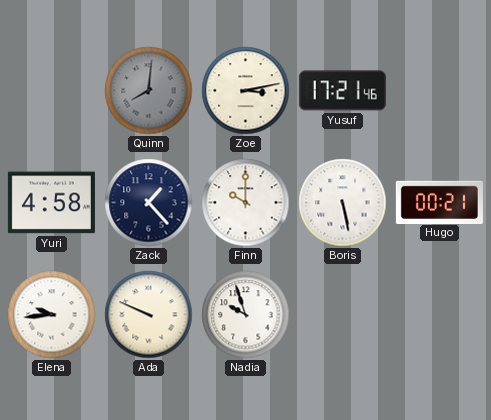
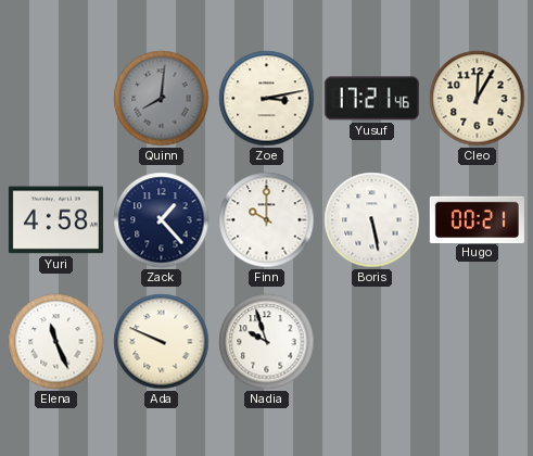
Cleo: none -> 12:05
Elena: 9:44 -> 11:26
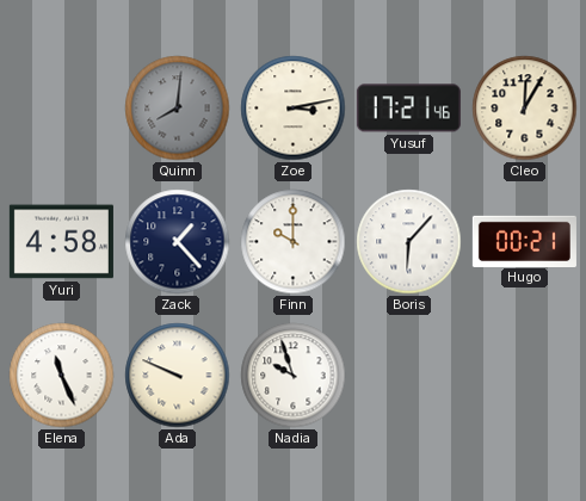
Boris: 5:28 -> 6:07
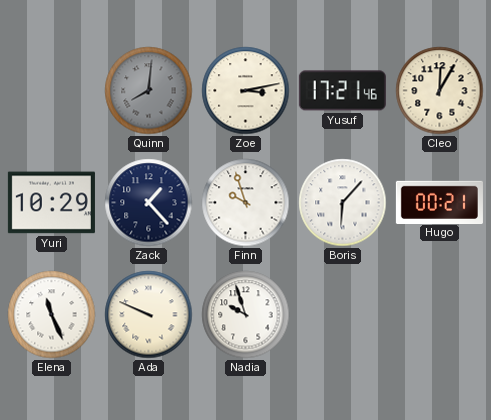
Yuri: 4:58 -> 10:29
Finn: 10:00 -> 9:57
